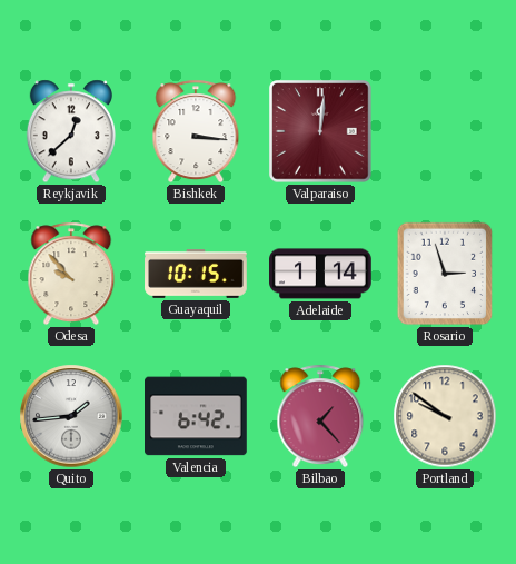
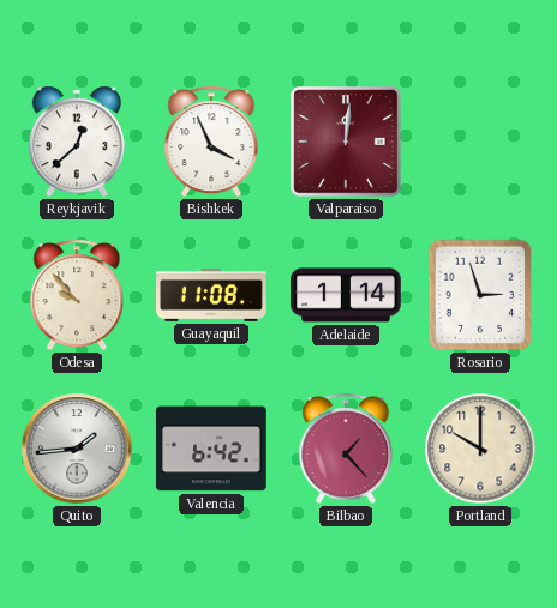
Bishkek: 3:16 -> 3:56
Guayaquil: 10:15 -> 11:08
Portland: 9:51 -> 10:00
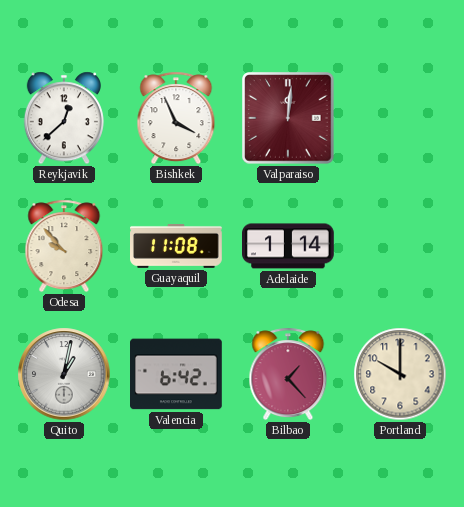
Rosario: 2:57 -> none
Quito: 1:44 -> 1:02
